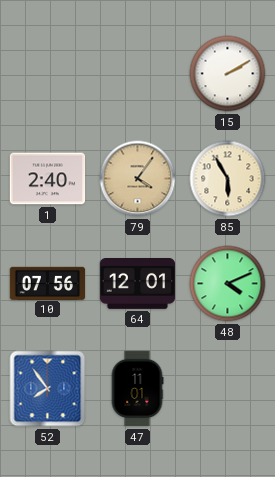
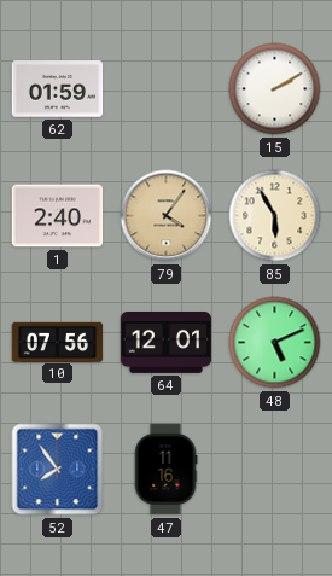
62: none -> 01:59
48: 4:11 -> 5:11
47: 11:01 -> 11:16
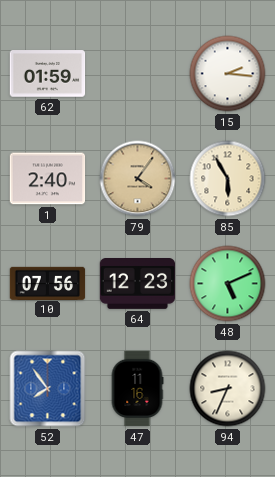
15: 2:10 -> 2:16
64: 12:01 -> 12:23
94: none -> 8:34
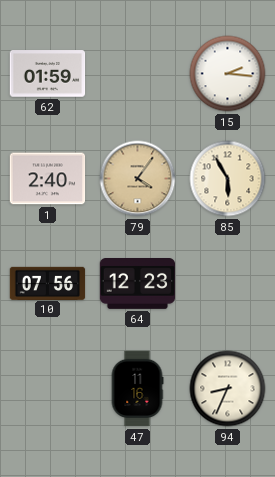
48: 5:11 -> none
52: 7:54 -> none
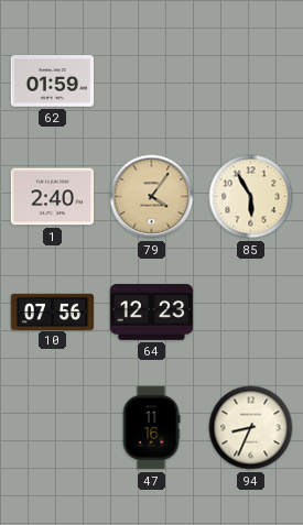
15: 2:16 -> none
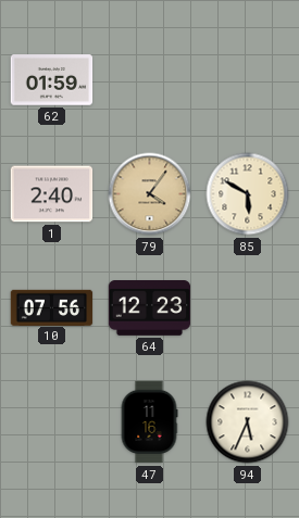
85: 5:55 -> 5:50
94: 8:34 -> 5:34
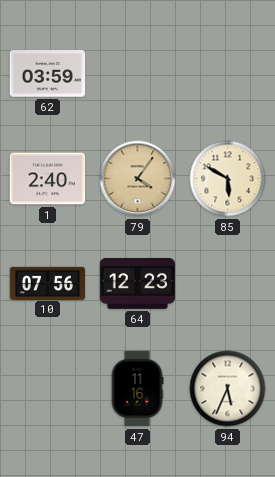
62: 01:59 -> 03:59
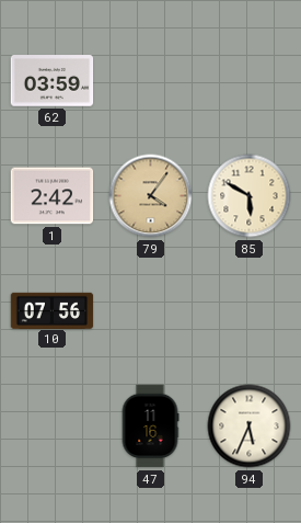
1: 2:40 -> 2:42
64: 12:23 -> none
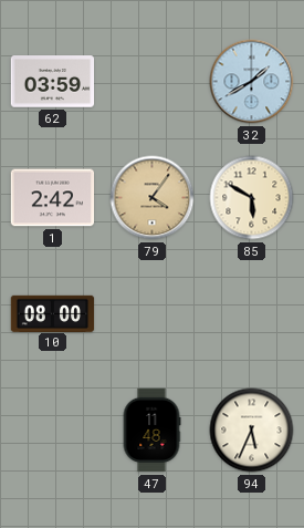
32: none -> 1:40
10: 07:56 -> 08:00
47: 11:16 -> 11:48
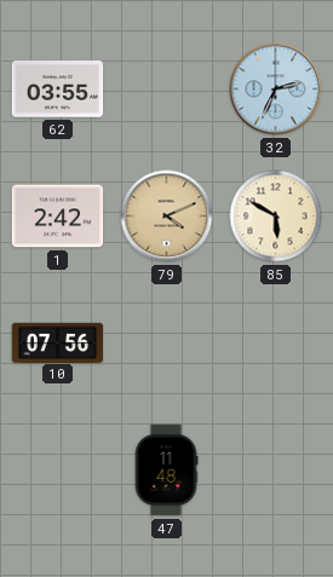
62: 03:59 -> 03:55
32: 1:40 -> 2:34
79: 4:06 -> 4:11
10: 08:00 -> 07:56
94: 5:34 -> none
